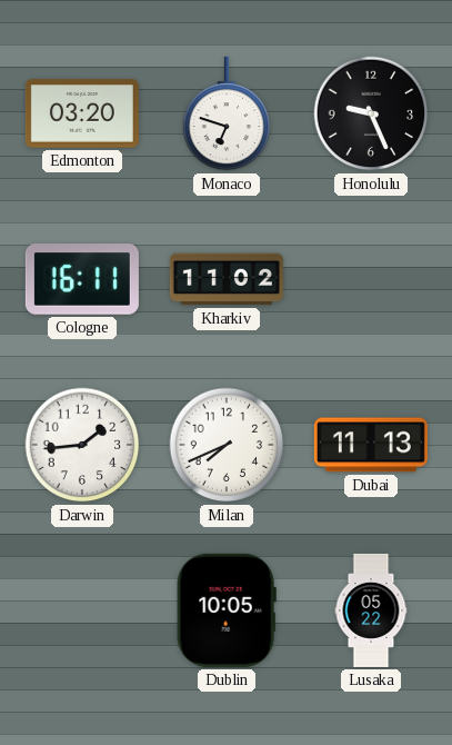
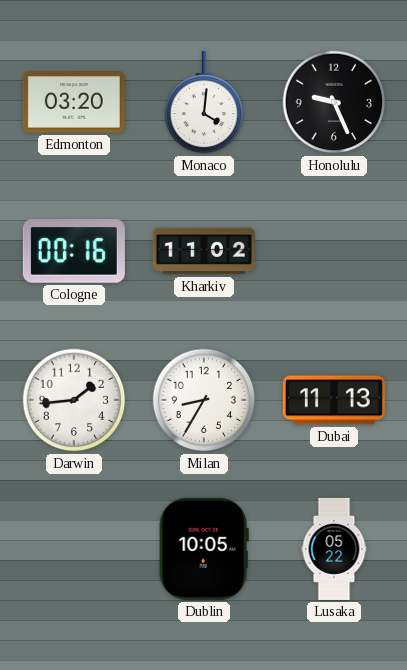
Monaco: 6:48 -> 4:01
Cologne: 16:11 -> 00:16
Milan: 7:41 -> 8:35
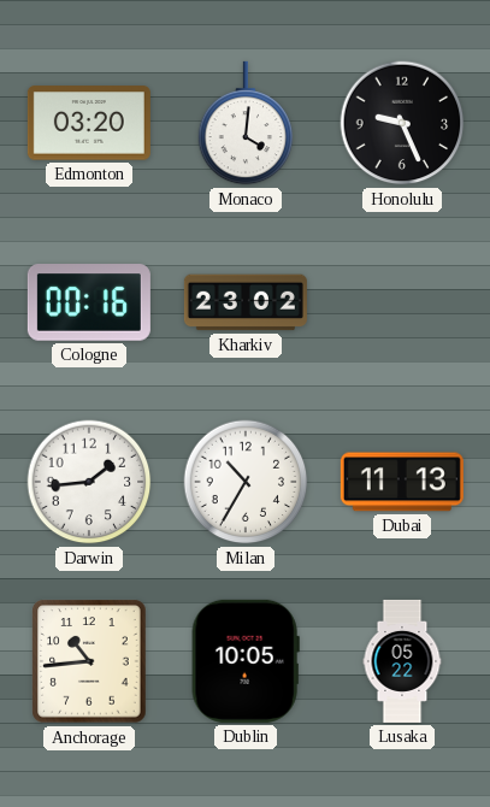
Kharkiv: 11:02 -> 23:02
Milan: 8:35 -> 10:35
Anchorage: none -> 10:44
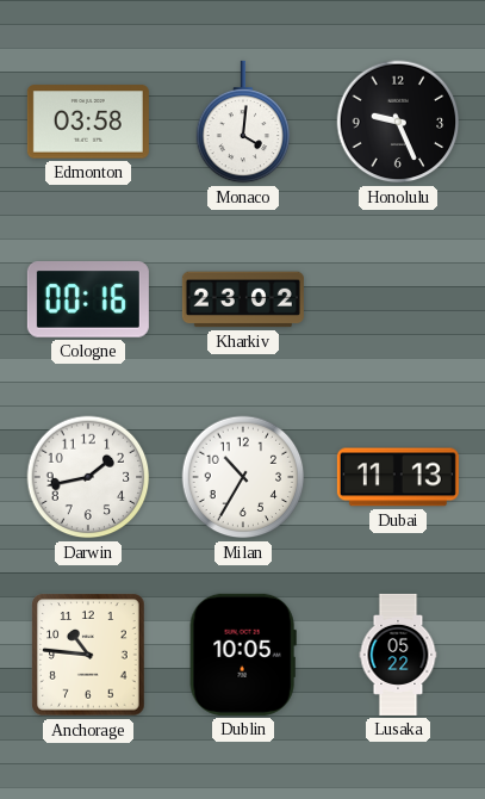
Edmonton: 03:20 -> 03:58
Darwin: 1:44 -> 1:43
Anchorage: 10:44 -> 10:46
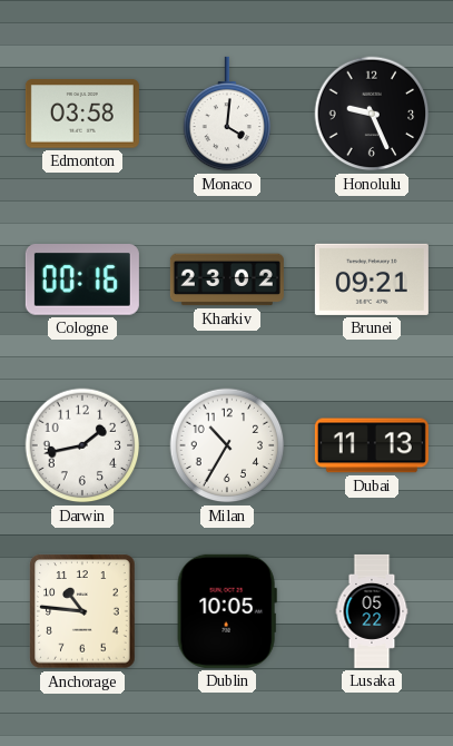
Brunei: none -> 09:21
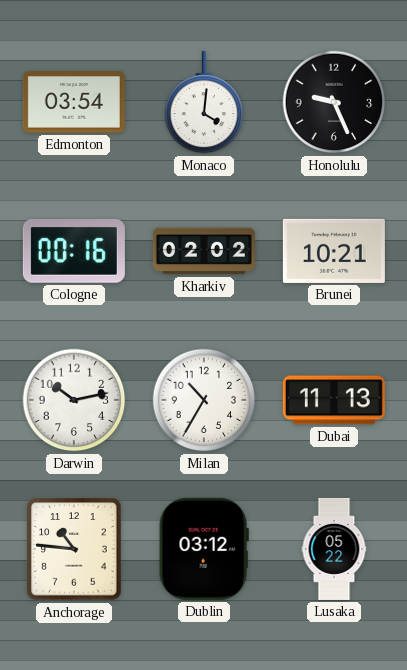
Edmonton: 03:58 -> 03:54
Kharkiv: 23:02 -> 02:02
Brunei: 09:21 -> 10:21
Darwin: 1:43 -> 10:13
Dublin: 10:05 -> 03:12
